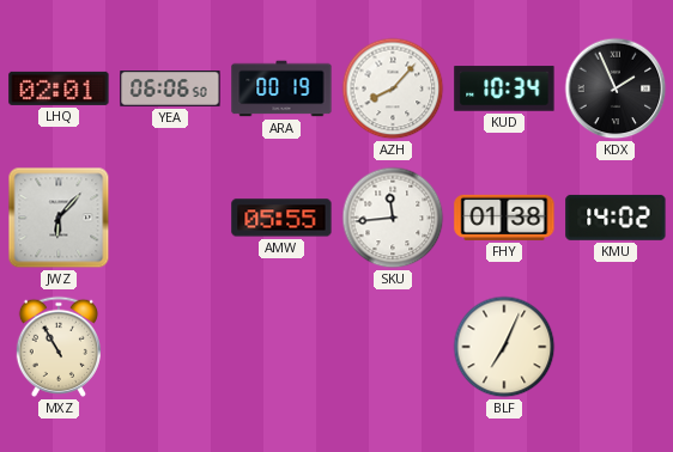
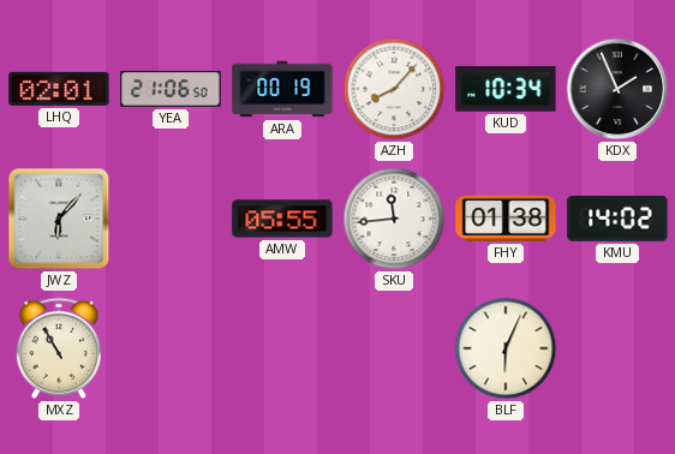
YEA: 06:06 -> 21:06
BLF: 7:04 -> 6:04
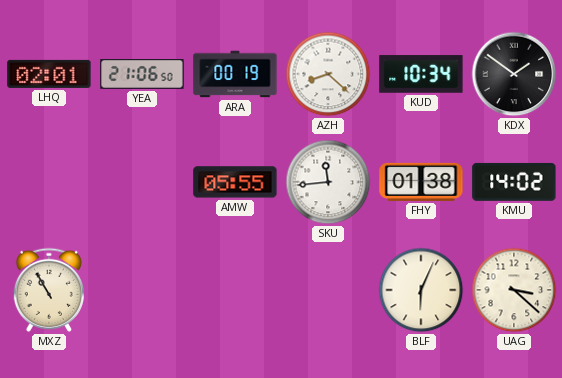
AZH: 8:07 -> 8:22
KDX: 1:56 -> 1:51
JWZ: 6:07 -> none
UAG: none -> 3:22
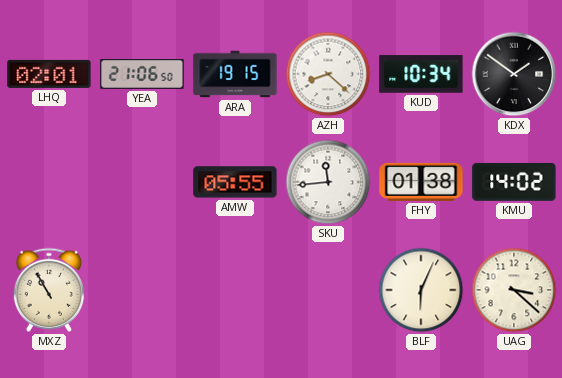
ARA: 00:19 -> 19:15
